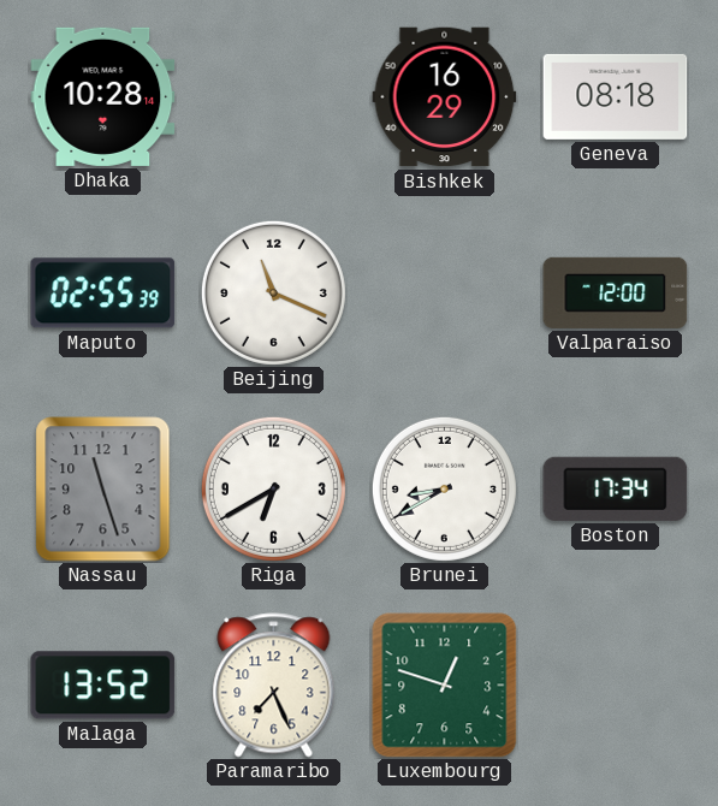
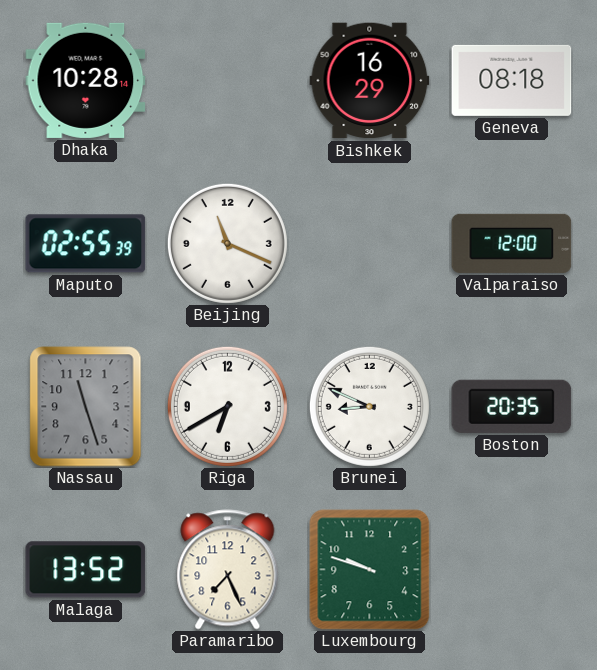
Brunei: 8:40 -> 8:49
Boston: 17:34 -> 20:35
Luxembourg: 12:48 -> 9:48
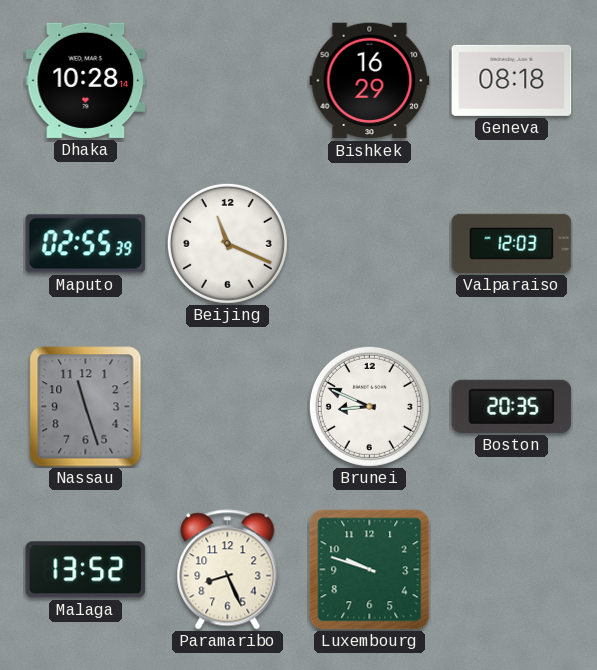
Valparaiso: 12:00 -> 12:03
Riga: 6:40 -> none
Paramaribo: 7:26 -> 8:26
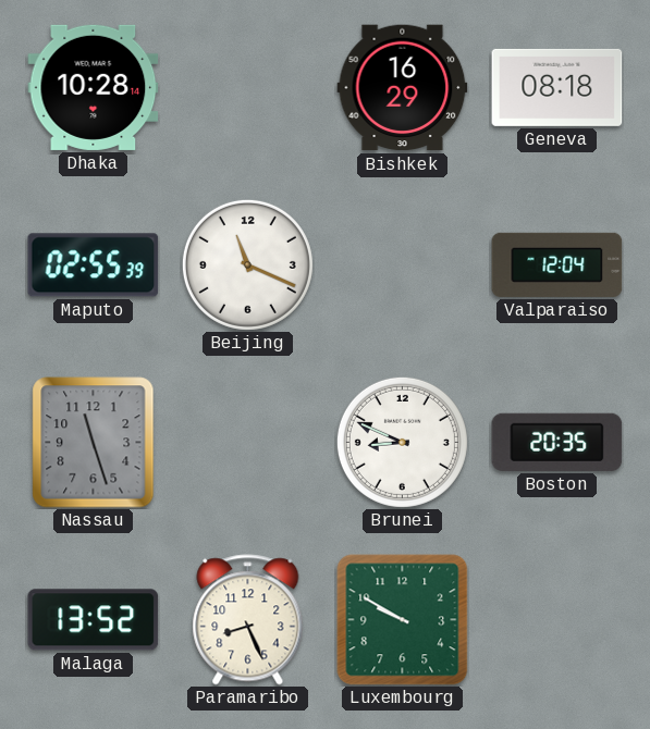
Valparaiso: 12:03 -> 12:04
Luxembourg: 9:48 -> 9:50
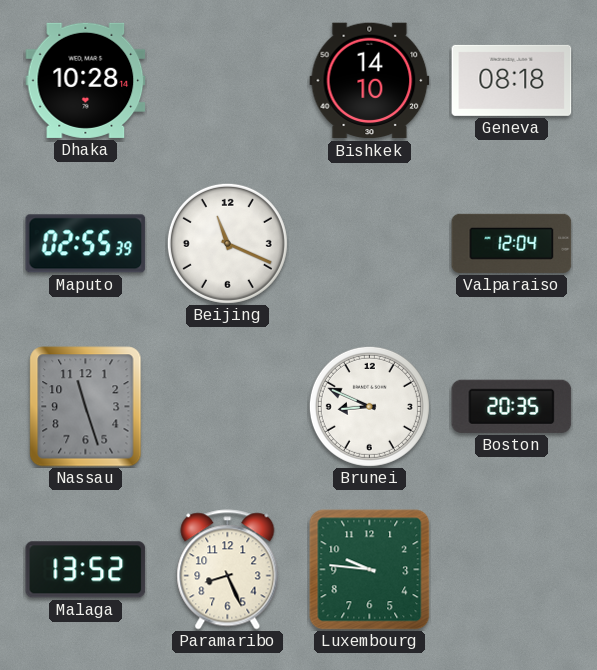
Bishkek: 16:29 -> 14:10
Luxembourg: 9:50 -> 9:46
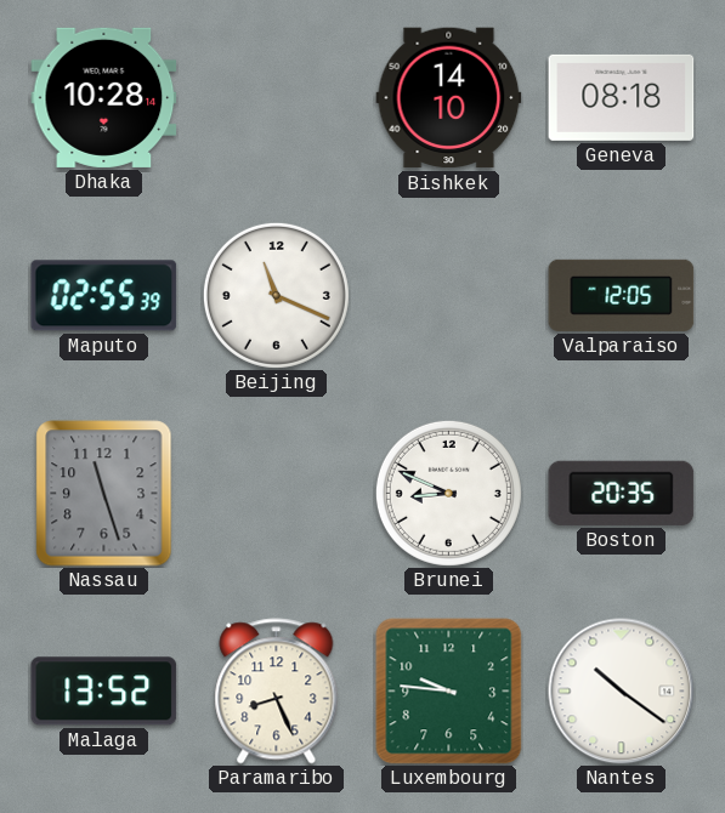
Valparaiso: 12:04 -> 12:05
Nantes: none -> 10:21
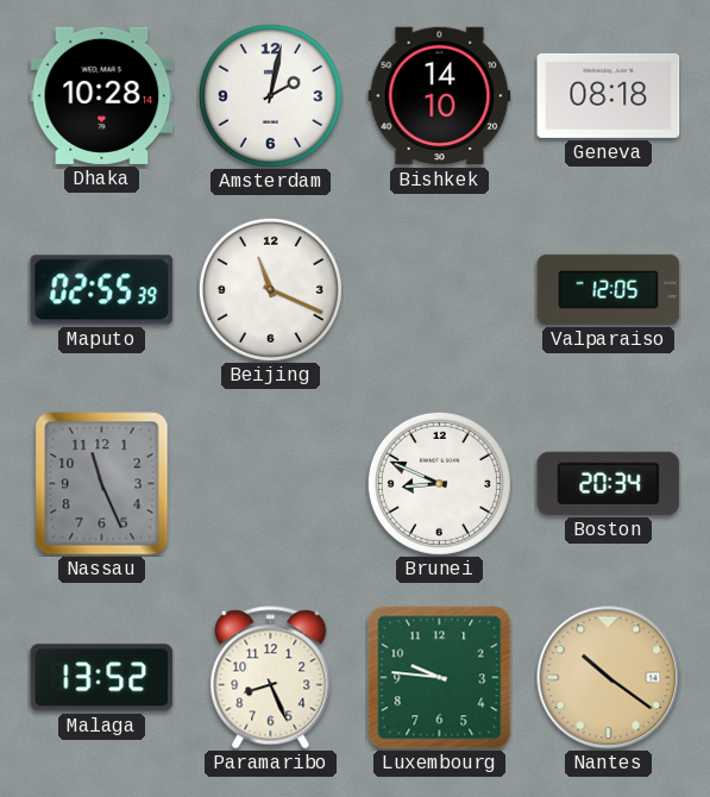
Amsterdam: none -> 2:02
Nassau: 11:27 -> 11:26
Boston: 20:35 -> 20:34
Nantes dial: white -> champagne
